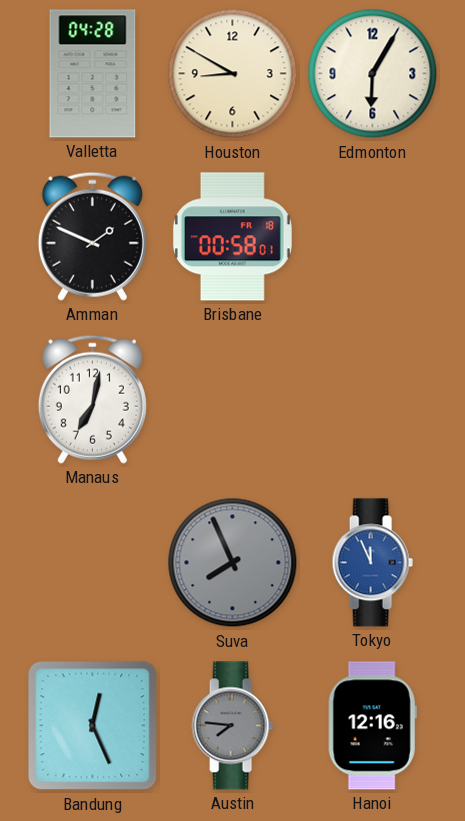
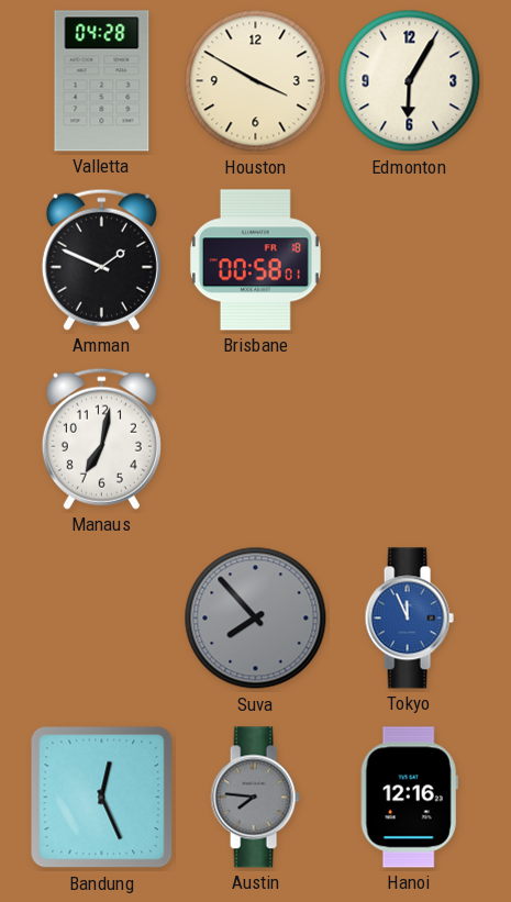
Houston: 8:50 -> 3:50
Suva: 7:56 -> 7:53
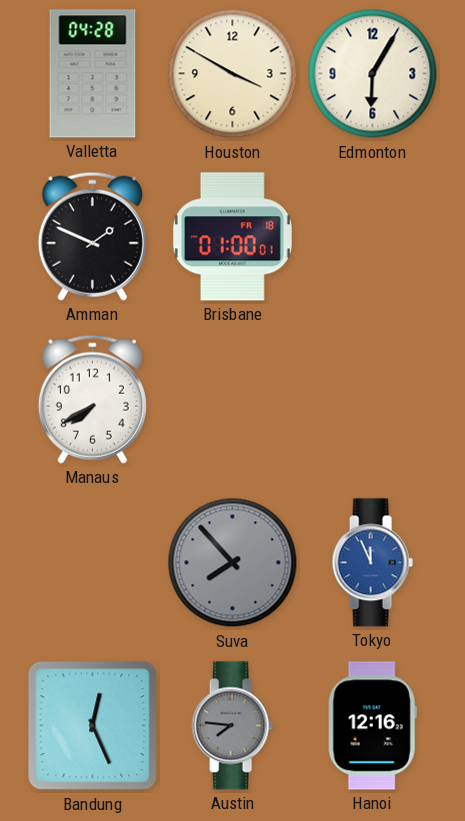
Brisbane: 00:58 -> 01:00
Manaus: 7:02 -> 7:40
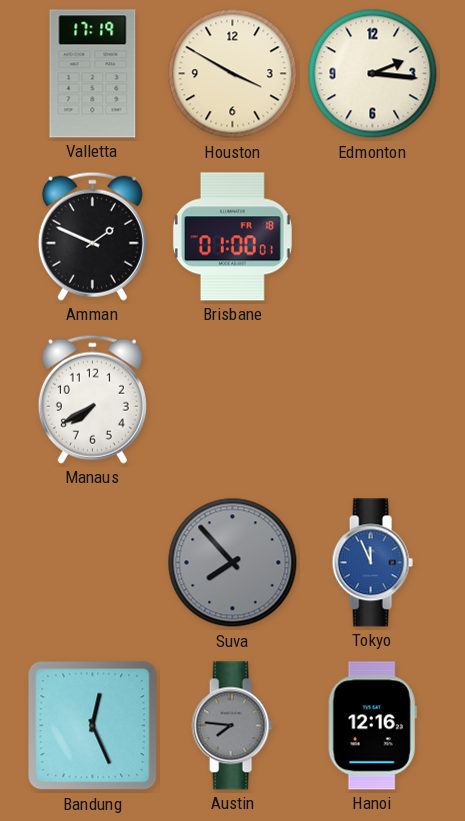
Valletta: 04:28 -> 17:19
Edmonton: 6:05 -> 2:16
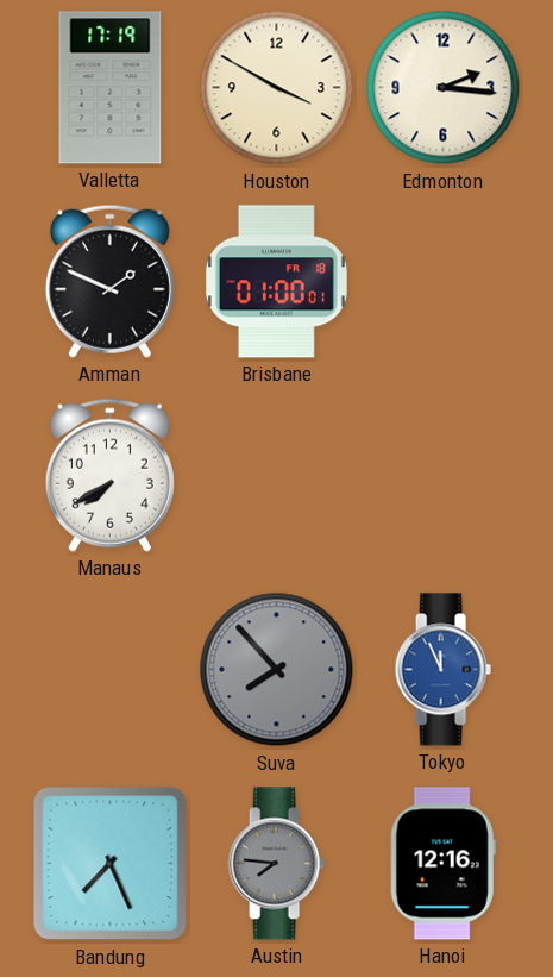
Bandung: 12:26 -> 7:26
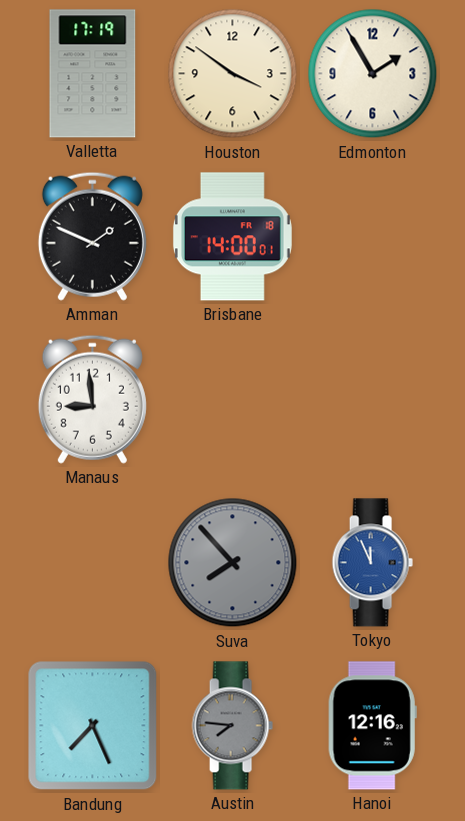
Houston: 3:50 -> 3:51
Edmonton: 2:16 -> 1:55
Brisbane: 01:00 -> 14:00
Manaus: 7:40 -> 8:59
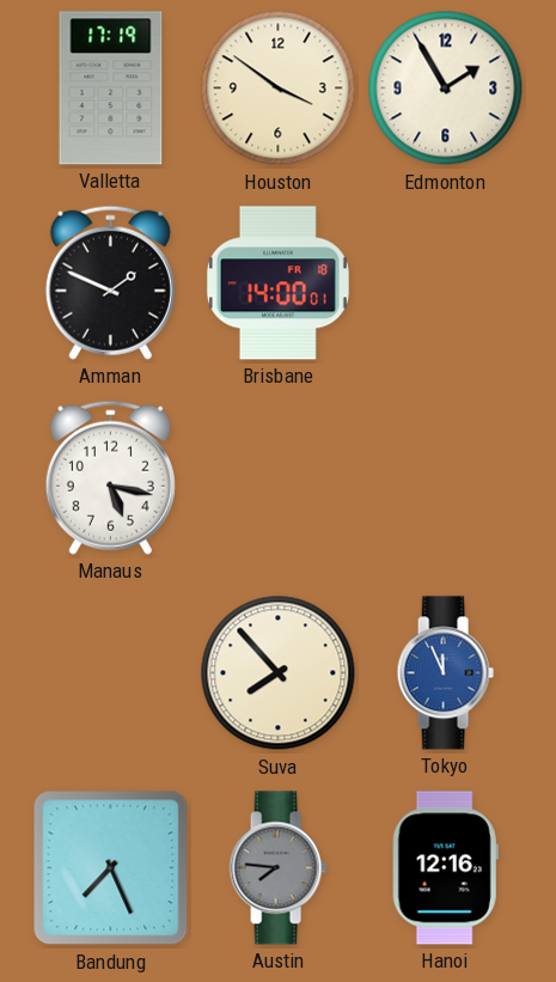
Manaus: 8:59 -> 5:17
Suva dial: grey -> cream
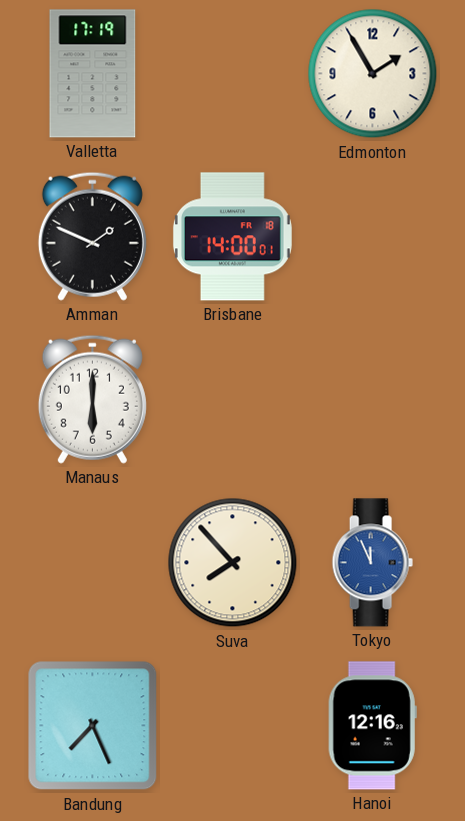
Houston: 3:51 -> none
Manaus: 5:17 -> 6:00
Austin: 7:46 -> none
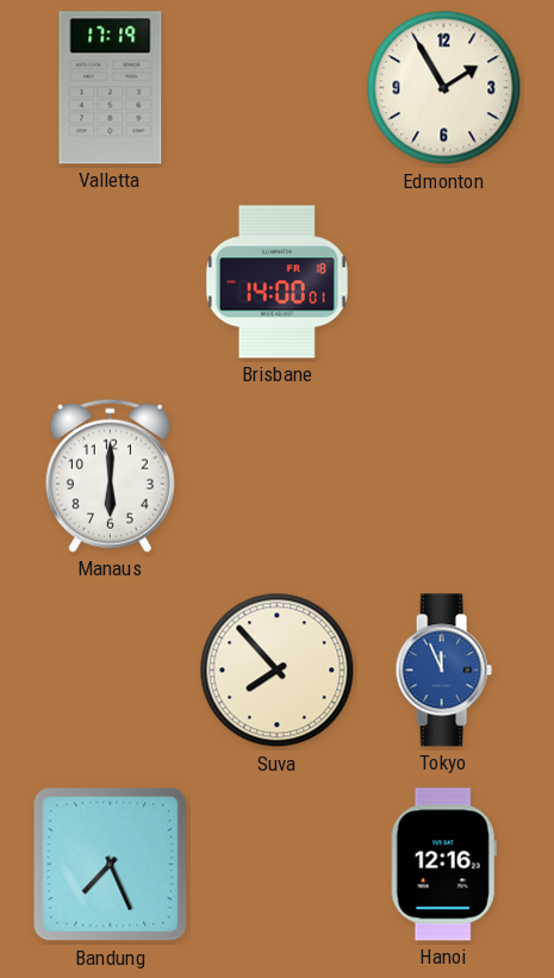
Amman: 1:49 -> none
